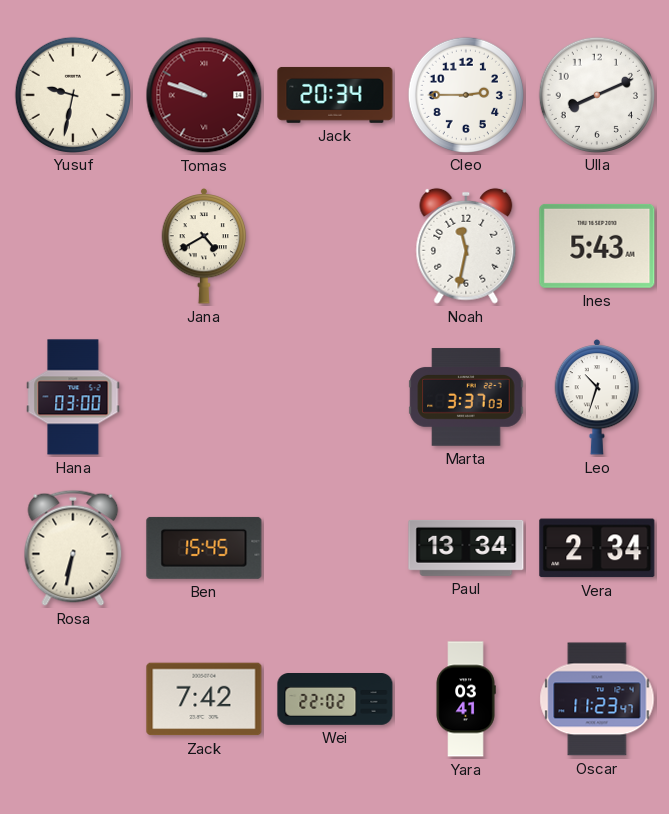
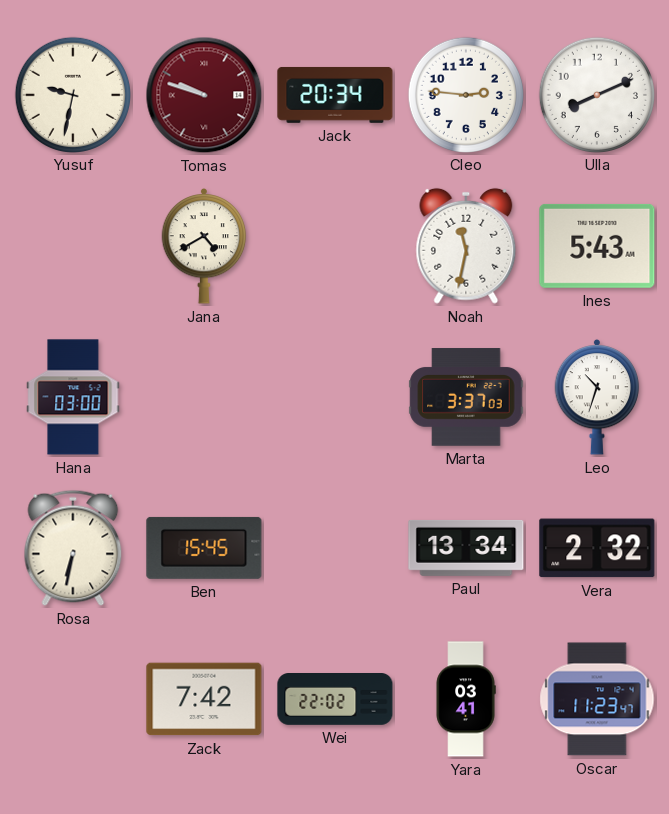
Cleo: 2:45 -> 2:46
Vera: 2:34 -> 2:32
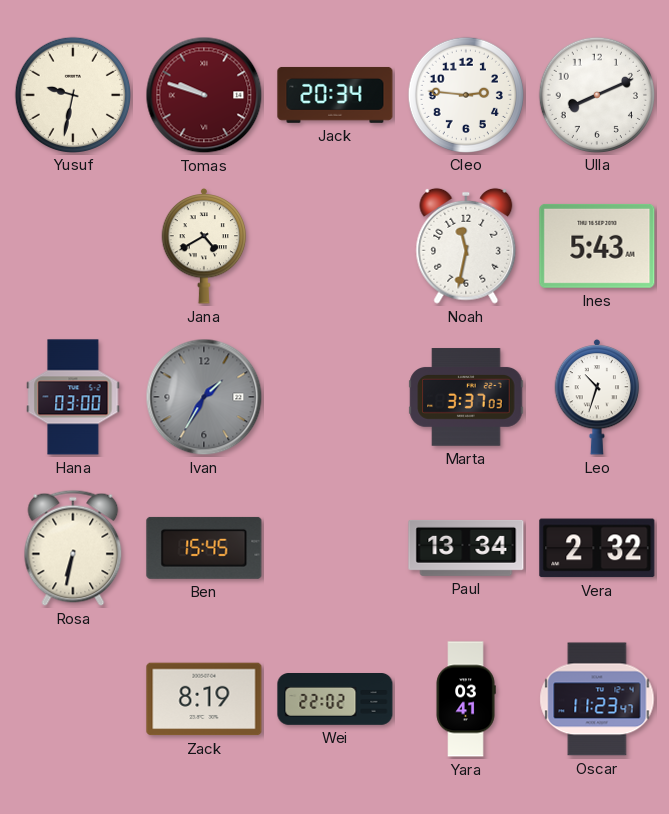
Ivan: none -> 1:35
Zack: 7:42 -> 8:19
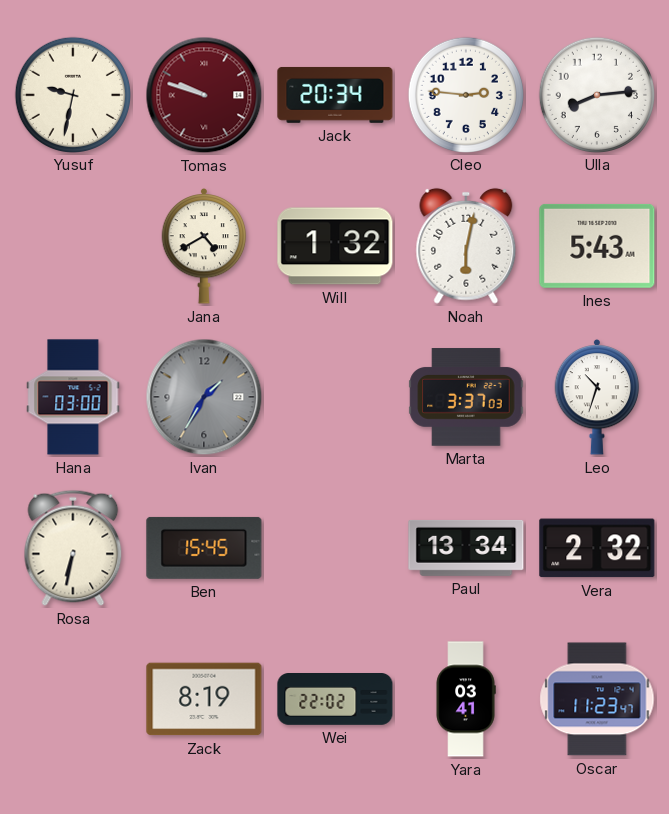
Ulla: 8:11 -> 8:14
Will: none -> 1:32
Noah: 11:32 -> 6:02
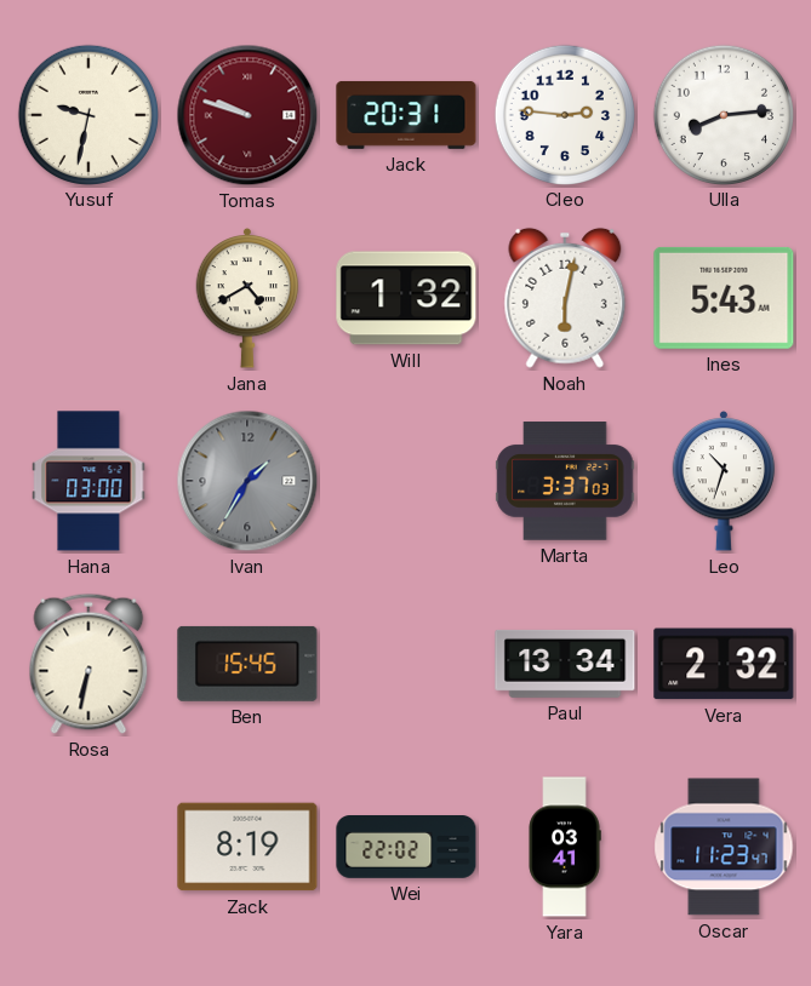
Jack: 20:34 -> 20:31
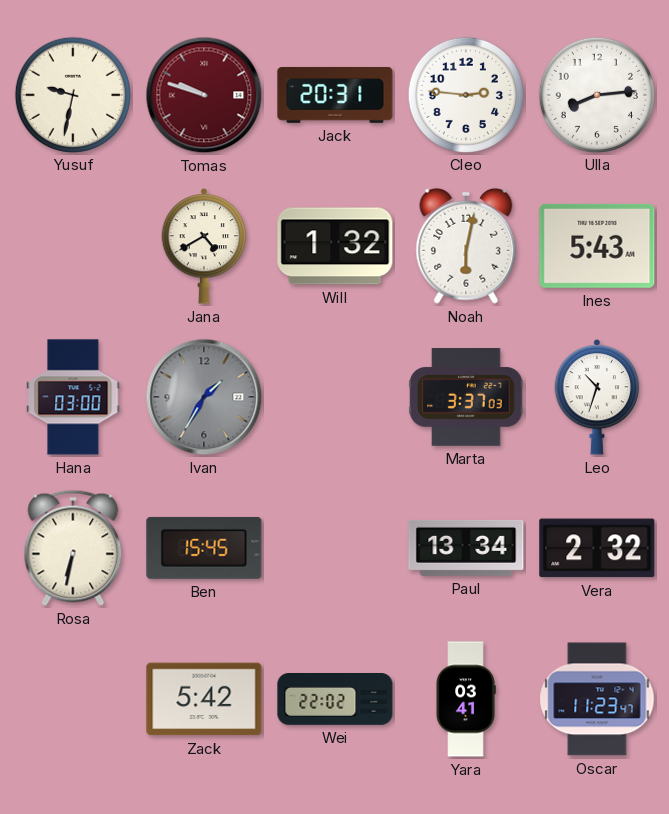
Zack: 8:19 -> 5:42
